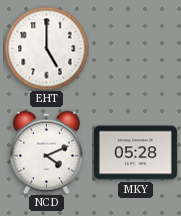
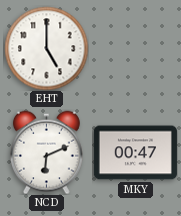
NCD: 4:11 -> 6:11
MKY: 05:28 -> 00:47
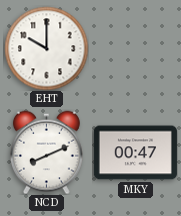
EHT: 5:00 -> 10:00
NCD: 6:11 -> 8:11
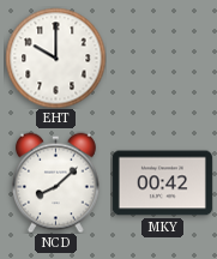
NCD: 8:11 -> 8:08
MKY: 00:47 -> 00:42
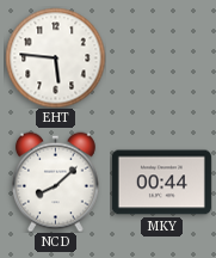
EHT: 10:00 -> 5:46
MKY: 00:42 -> 00:44
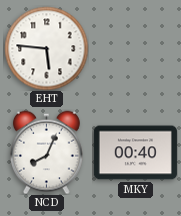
NCD: 8:08 -> 8:04
MKY: 00:44 -> 00:40
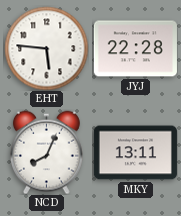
JYJ: none -> 22:28
MKY: 00:40 -> 13:11
